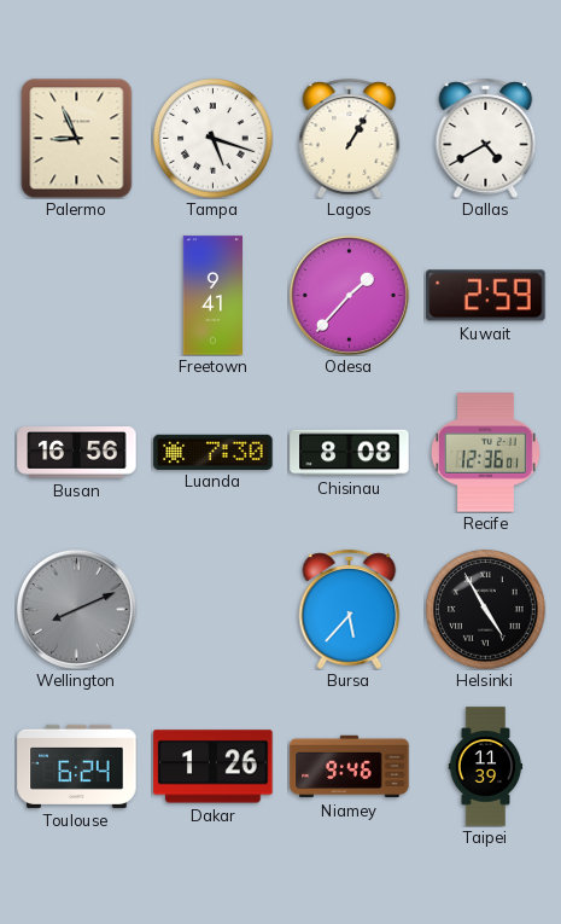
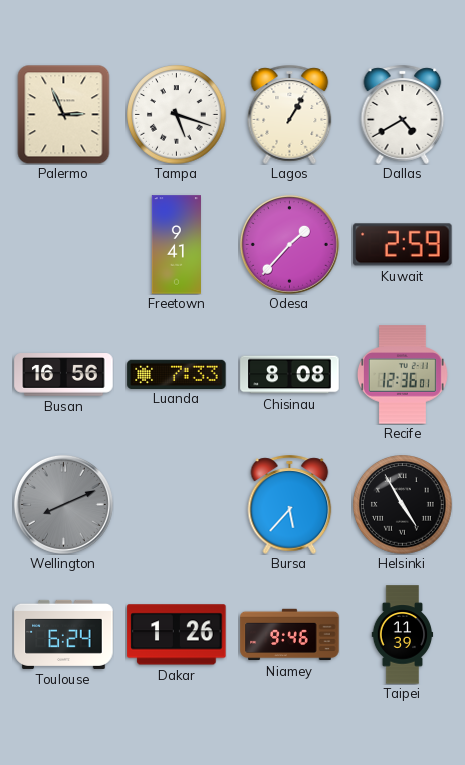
Palermo: 8:56 -> 2:56
Luanda: 7:30 -> 7:33
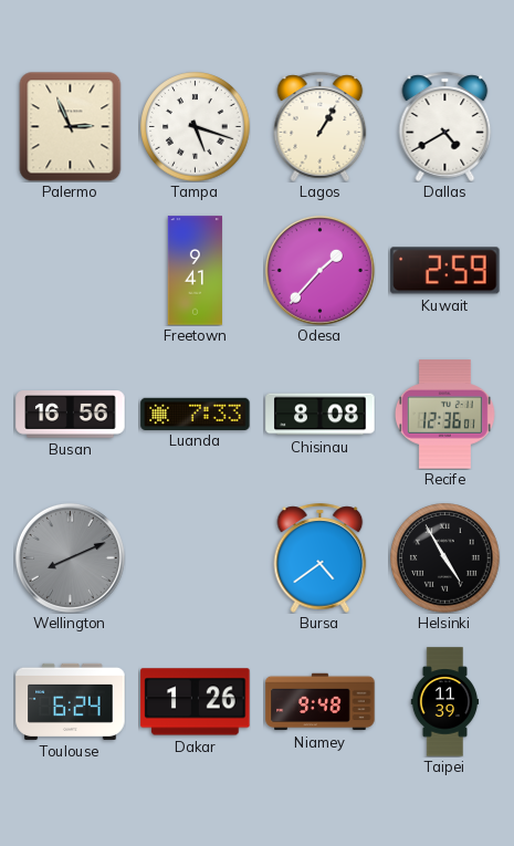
Bursa: 5:37 -> 4:39
Niamey: 9:46 -> 9:48
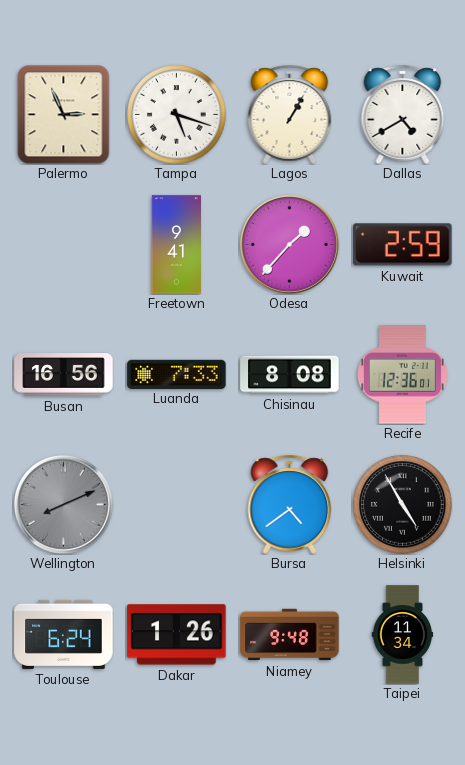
Taipei: 11:39 -> 11:34
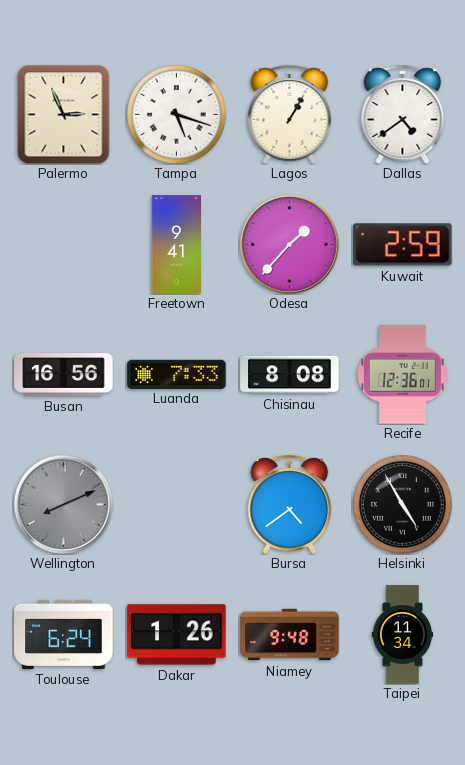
Dallas: 4:40 -> 4:39
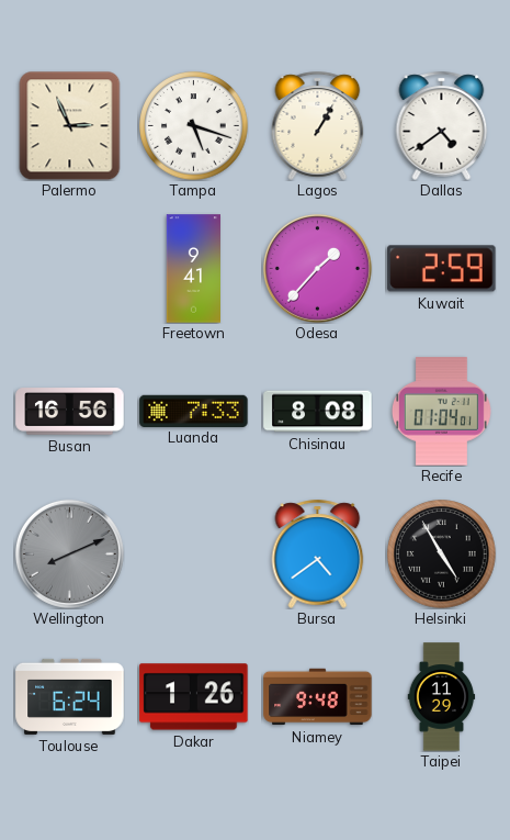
Recife: 12:36 -> 01:04
Taipei: 11:34 -> 11:29
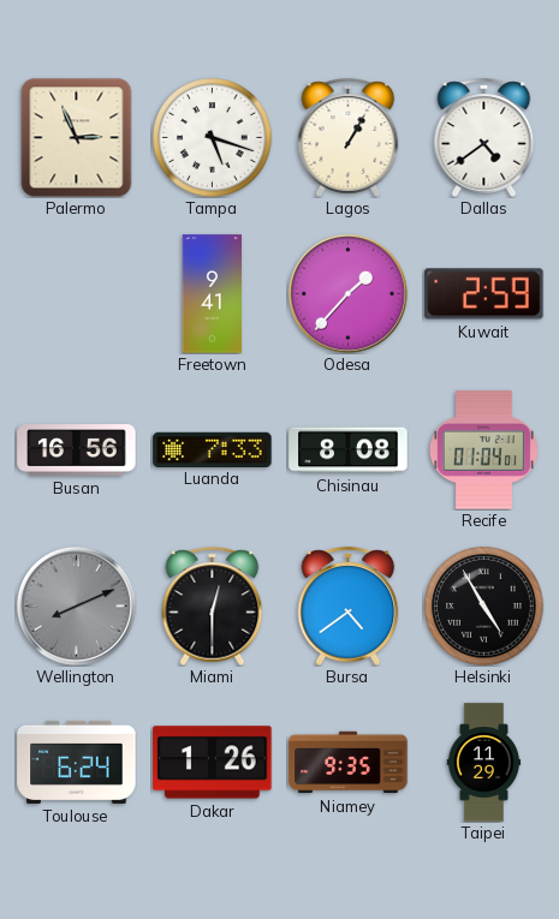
Miami: none -> 12:30
Niamey: 9:48 -> 9:35
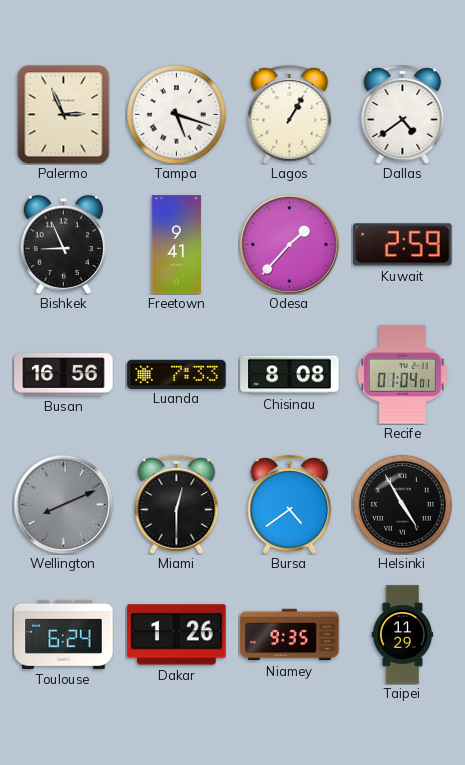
Bishkek: none -> 8:56
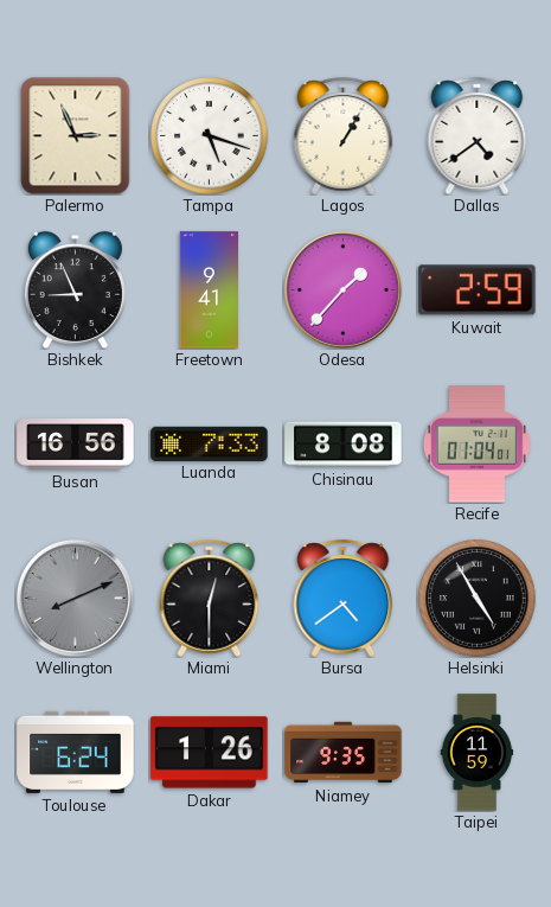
Taipei: 11:29 -> 11:59
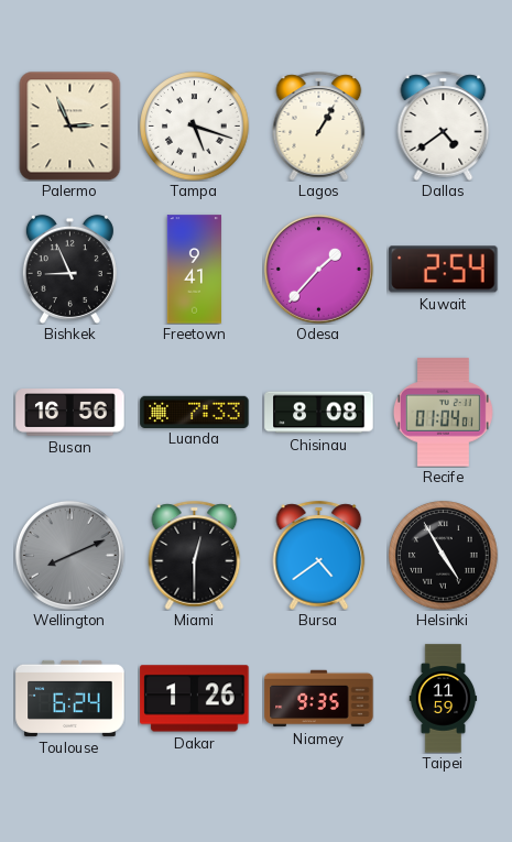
Kuwait: 2:59 -> 2:54
